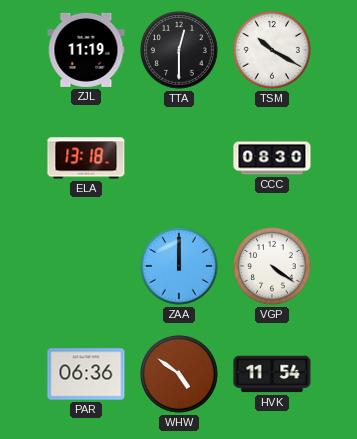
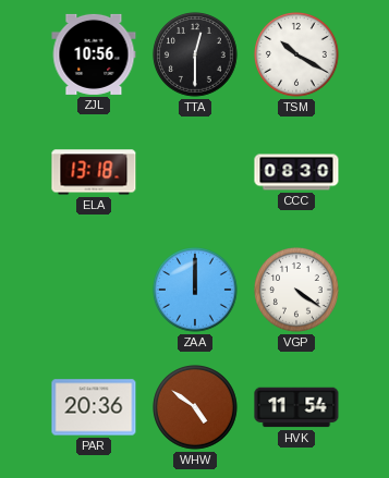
ZJL: 11:19 -> 10:56
PAR: 06:36 -> 20:36
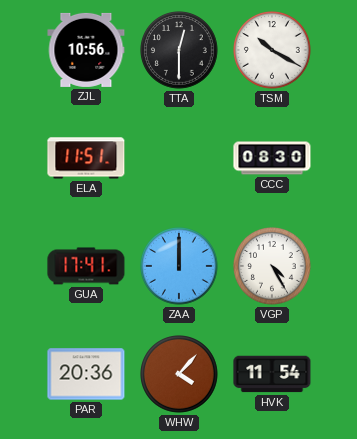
ELA: 13:18 -> 11:51
GUA: none -> 17:41
VGP: 4:21 -> 4:25
WHW: 4:51 -> 4:07
